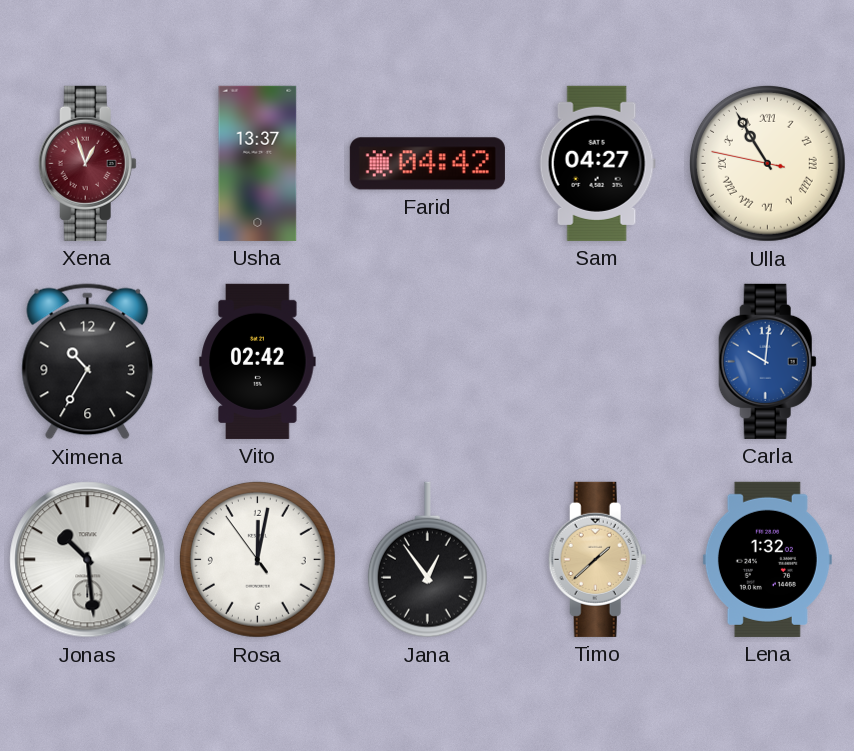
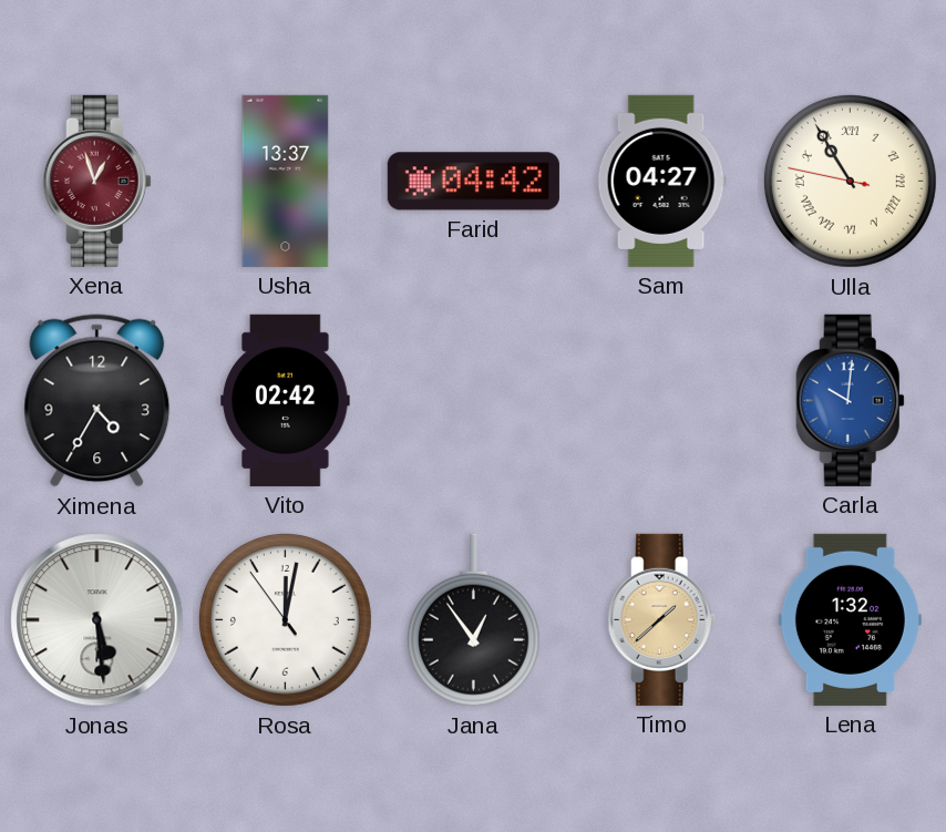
Ximena: 10:35 -> 4:35
Jonas: 10:29 -> 5:29
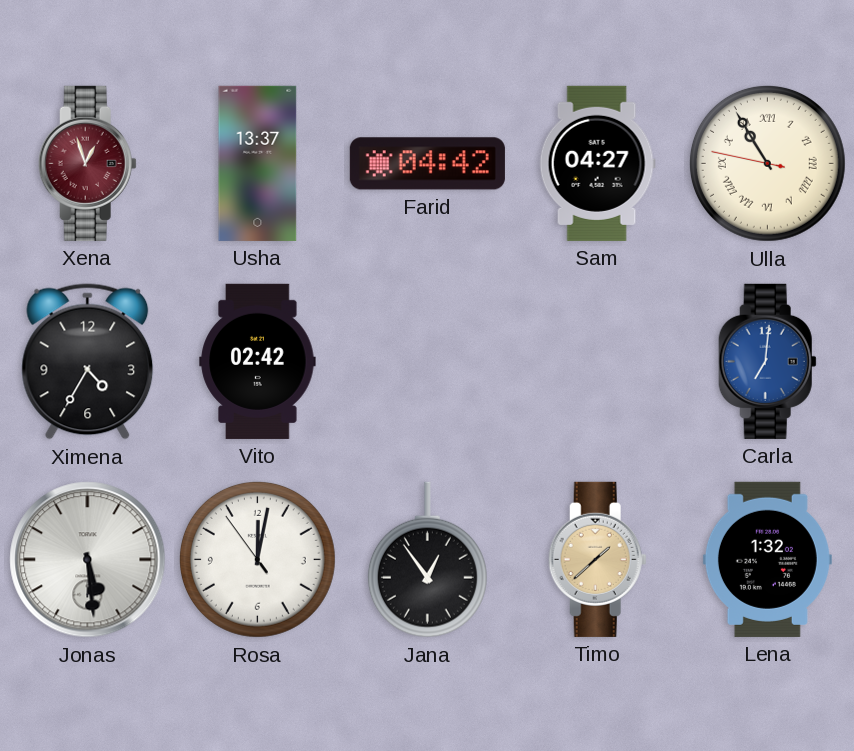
Carla: 10:01 -> 7:01
